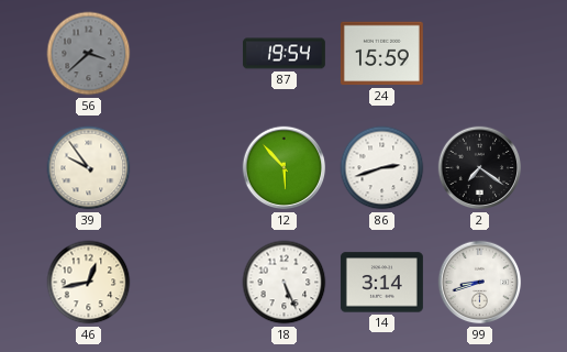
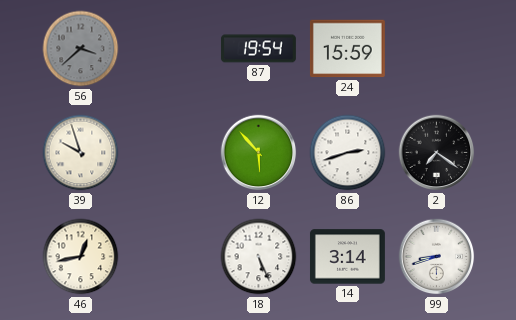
39: 9:54 -> 9:57
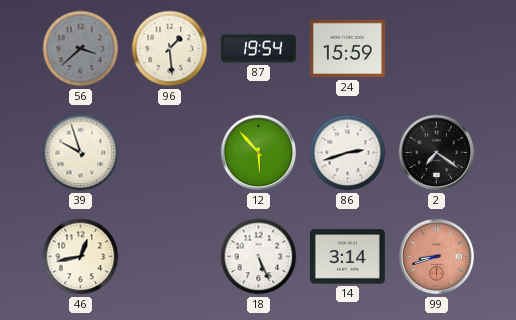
96: none -> 1:29
99 dial: white -> salmon
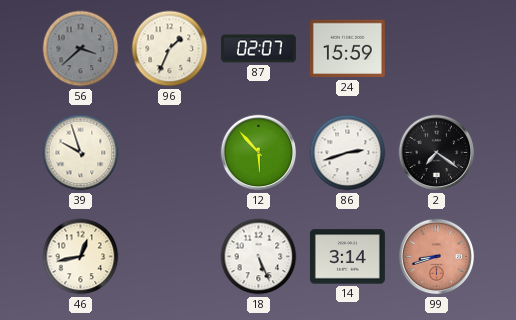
96: 1:29 -> 1:34
87: 19:54 -> 02:07
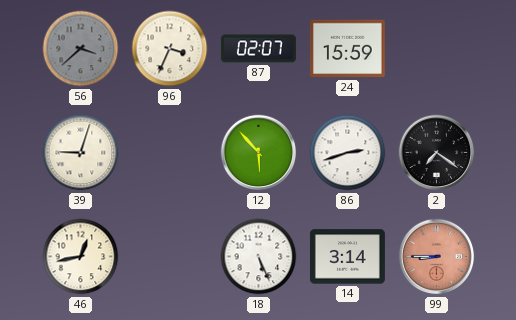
96: 1:34 -> 3:34
39: 9:57 -> 9:03
99: 8:42 -> 8:45
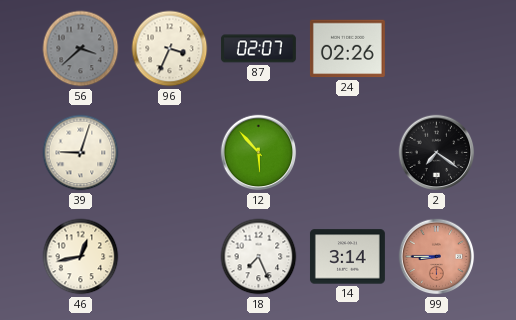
24: 15:59 -> 02:26
86: 2:42 -> none
18: 5:26 -> 7:26
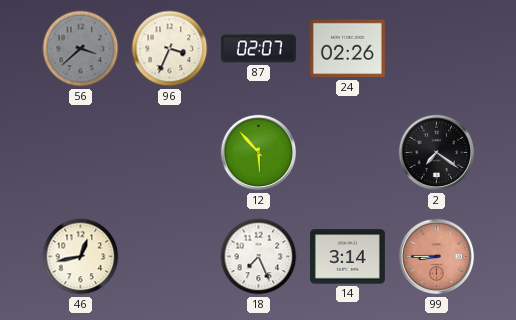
39: 9:03 -> none
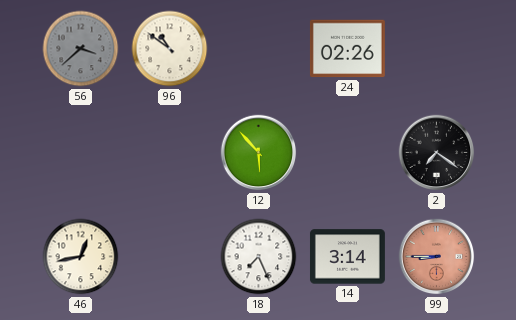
96: 3:34 -> 10:51
87: 02:07 -> none
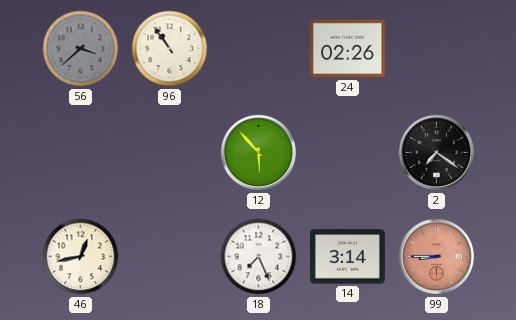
96: 10:51 -> 10:54
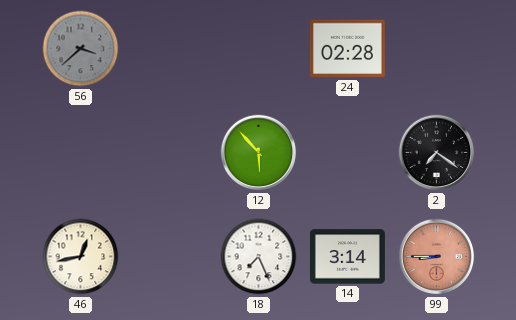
96: 10:54 -> none
24: 02:26 -> 02:28
